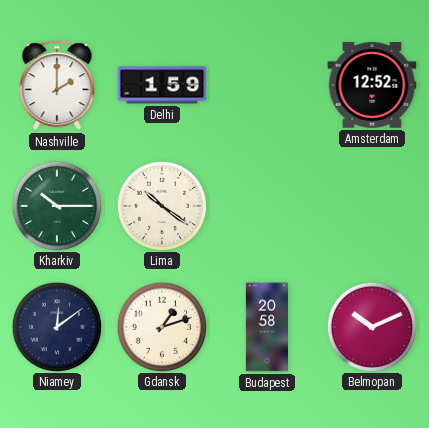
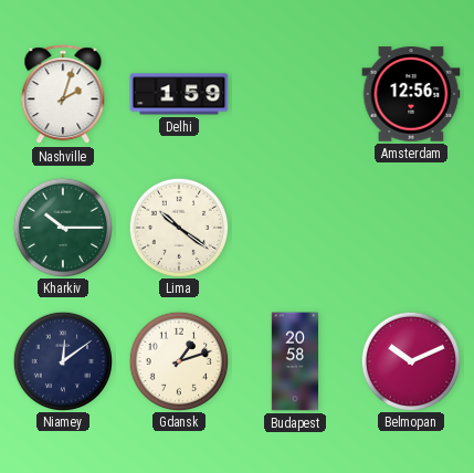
Nashville: 2:00 -> 2:03
Amsterdam: 12:52 -> 12:56
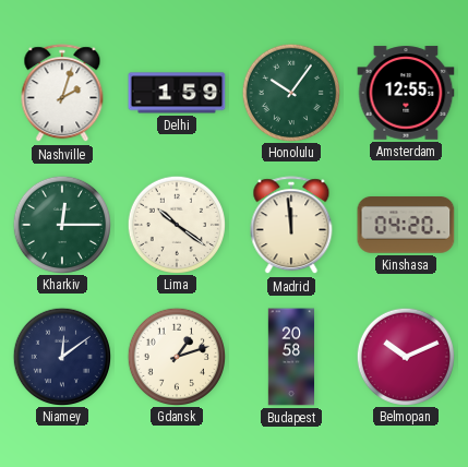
Honolulu: none -> 10:06
Amsterdam: 12:56 -> 12:55
Kharkiv: 10:15 -> 12:15
Madrid: none -> 11:59
Kinshasa: none -> 04:20
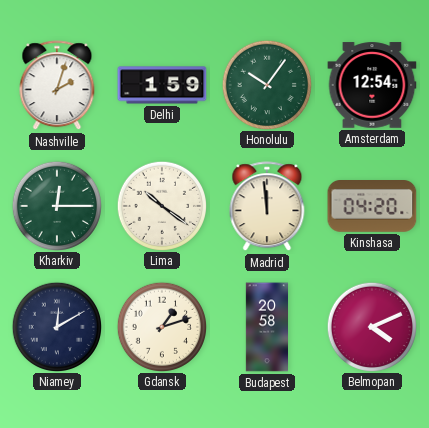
Amsterdam: 12:55 -> 12:54
Niamey: 12:09 -> 12:10
Belmopan: 10:11 -> 4:11
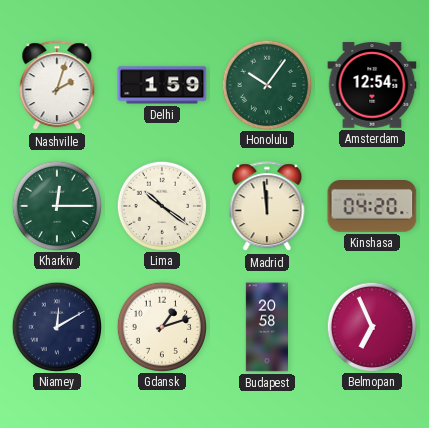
Belmopan: 4:11 -> 6:56
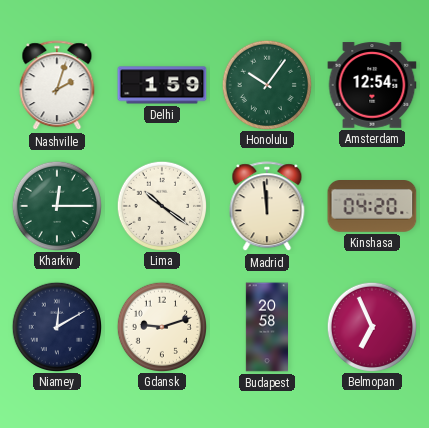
Gdansk: 1:12 -> 9:12
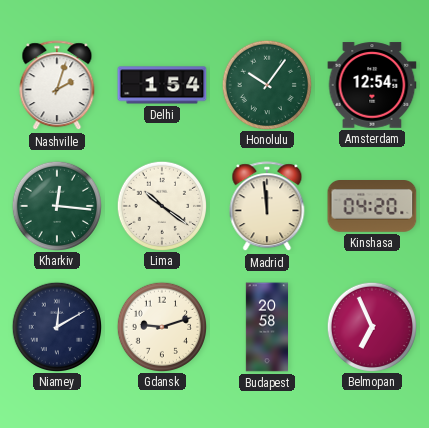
Delhi: 1:59 -> 1:54
Kharkiv: 12:15 -> 12:16
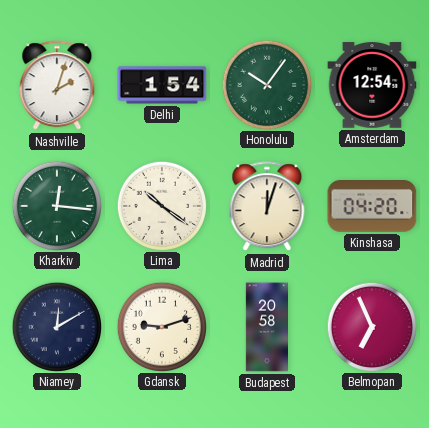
Madrid: 11:59 -> 12:03
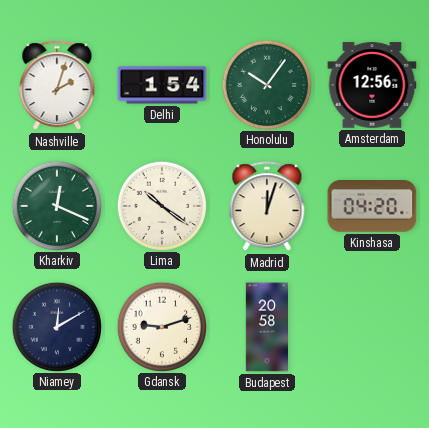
Amsterdam: 12:54 -> 12:56
Kharkiv: 12:16 -> 12:19
Belmopan: 6:56 -> none
